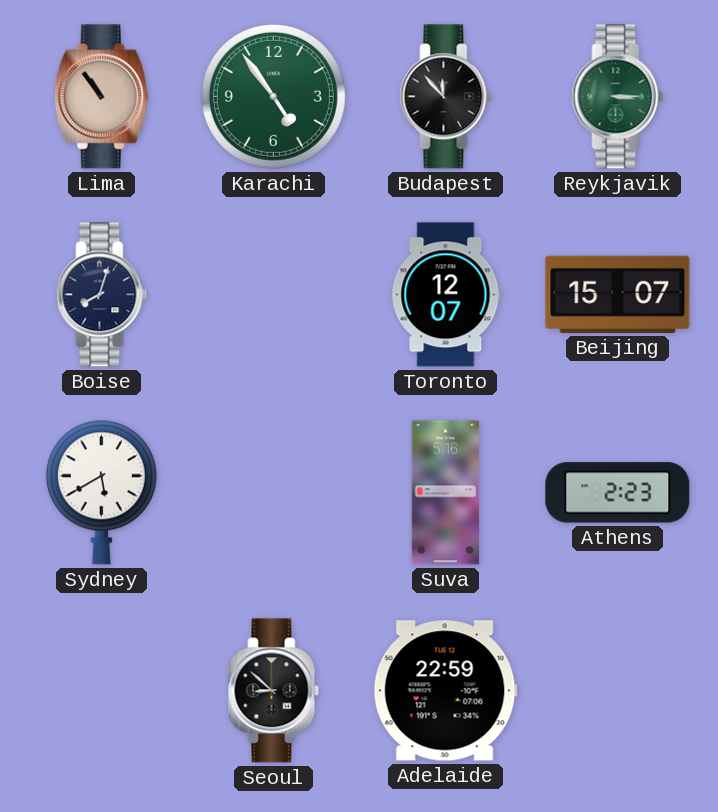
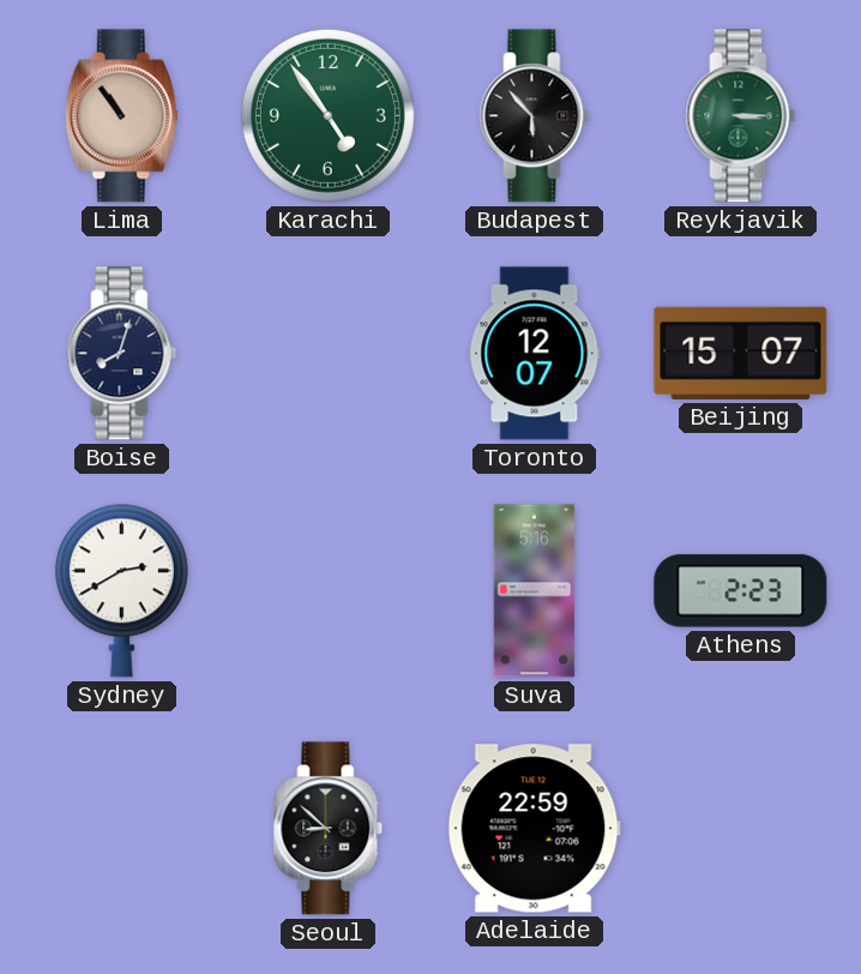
Budapest: 11:53 -> 5:53
Sydney: 5:40 -> 2:40
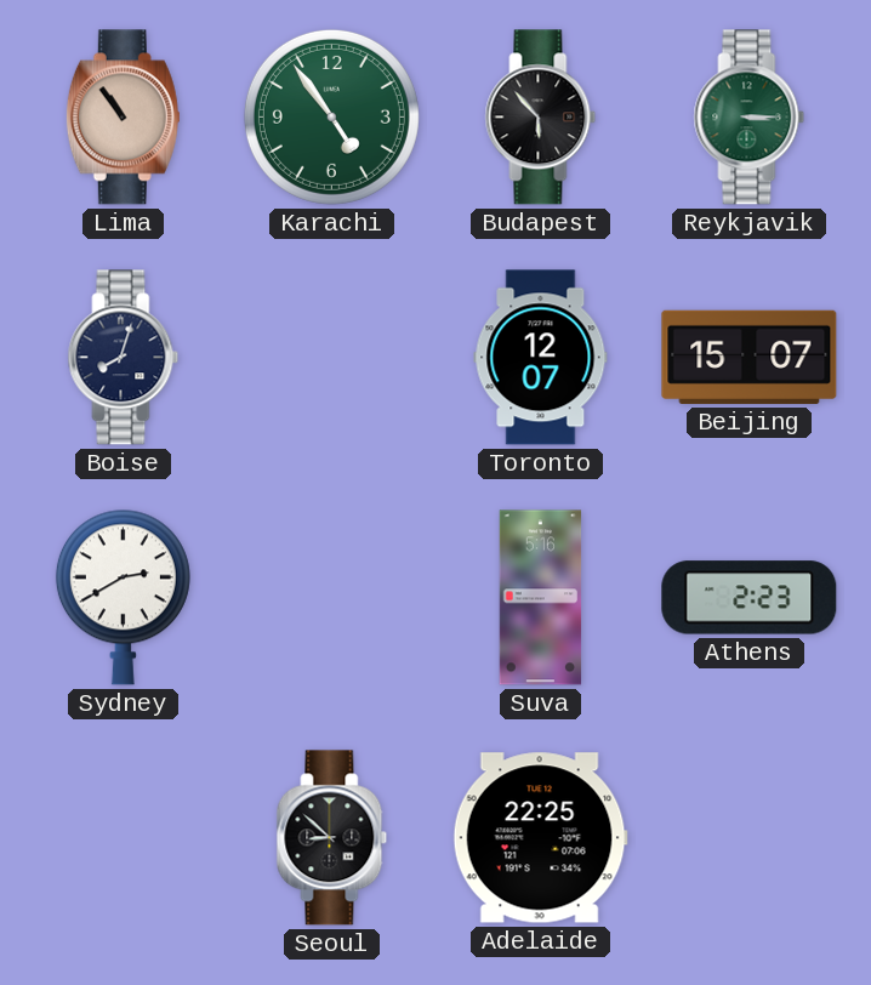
Adelaide: 22:59 -> 22:25
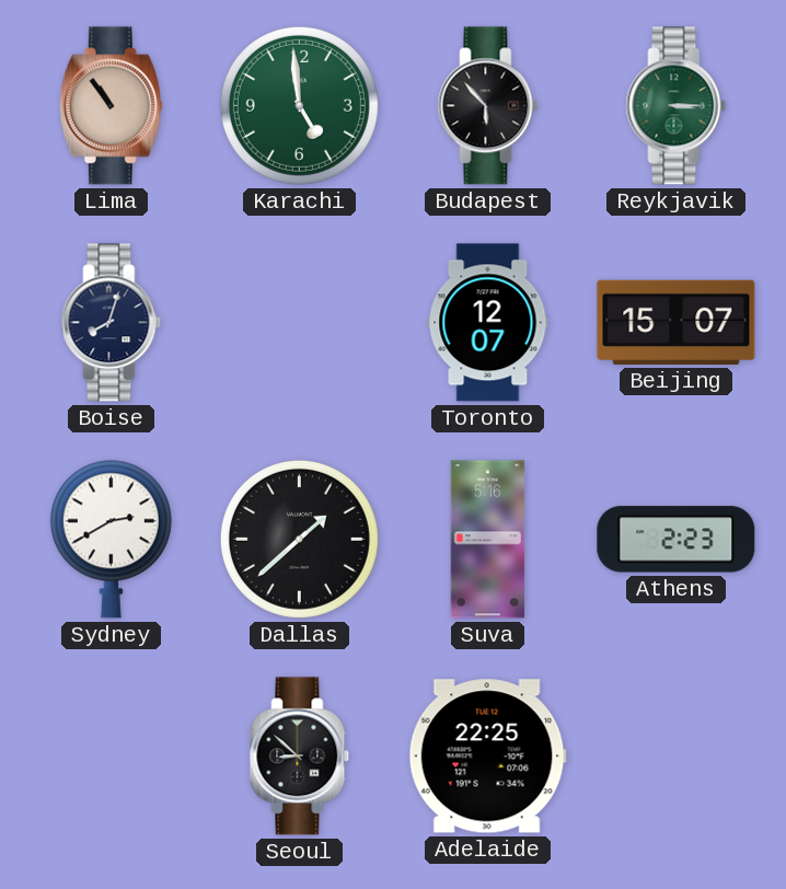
Karachi: 4:54 -> 4:59
Dallas: none -> 1:38
